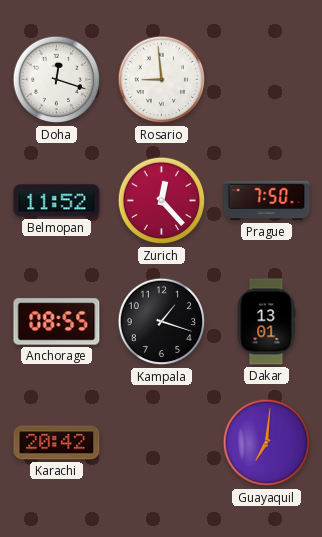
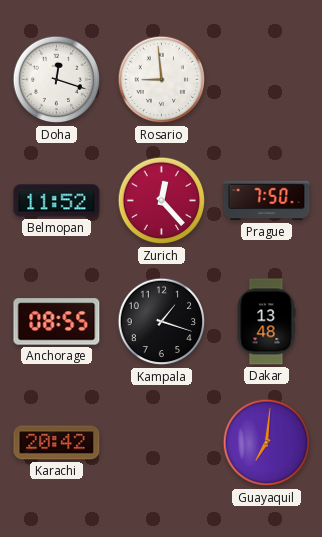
Dakar: 13:01 -> 13:48
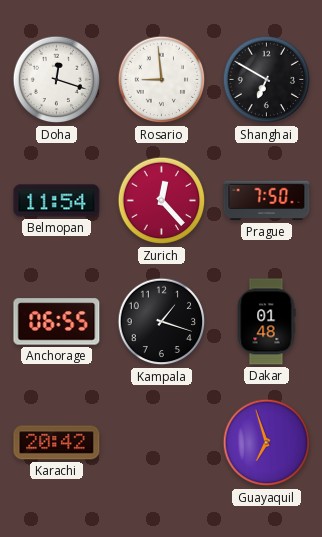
Shanghai: none -> 6:50
Belmopan: 11:52 -> 11:54
Anchorage: 08:55 -> 06:55
Dakar: 13:48 -> 01:48
Guayaquil: 7:01 -> 6:57
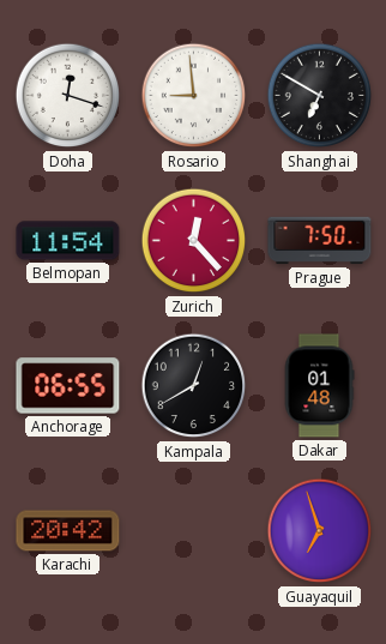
Kampala: 1:18 -> 12:40
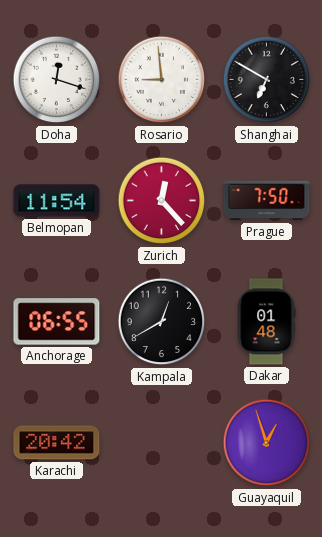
Guayaquil: 6:57 -> 12:57
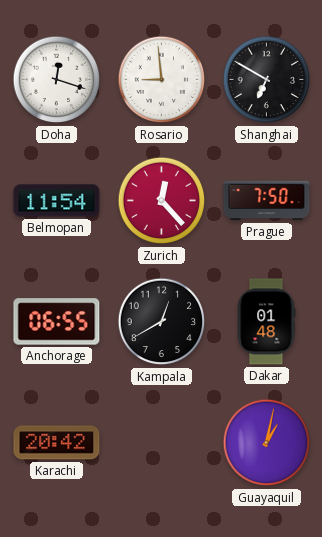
Guayaquil: 12:57 -> 1:02
